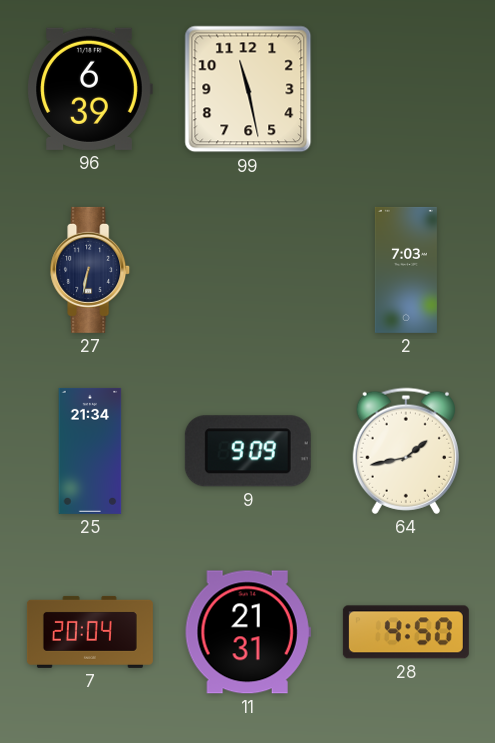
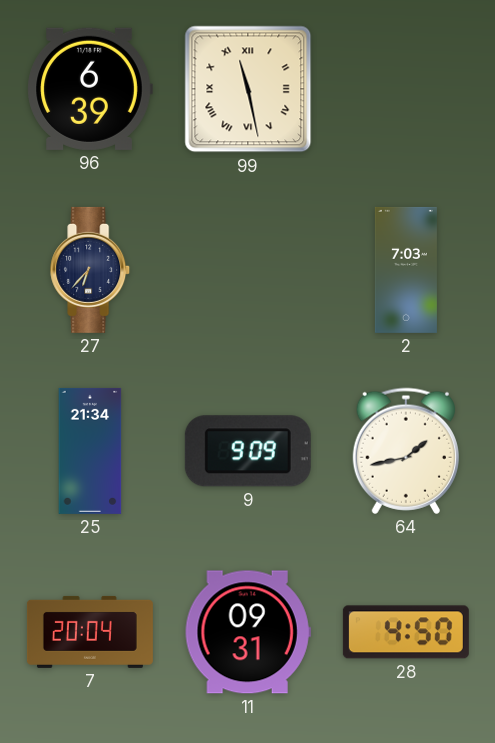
99 numerals: Arabic -> Roman
27: 6:32 -> 6:37
11: 21:31 -> 09:31
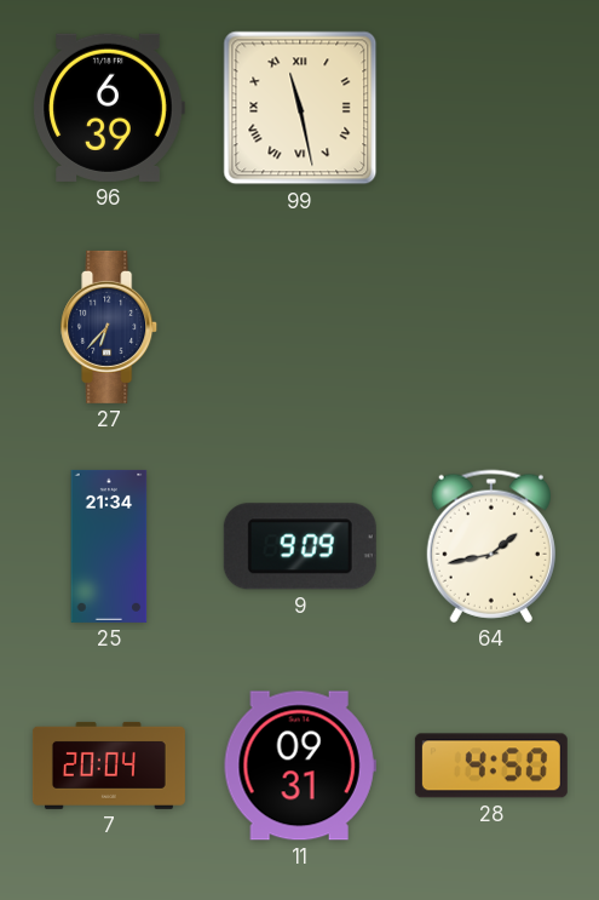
2: 7:03 -> none
